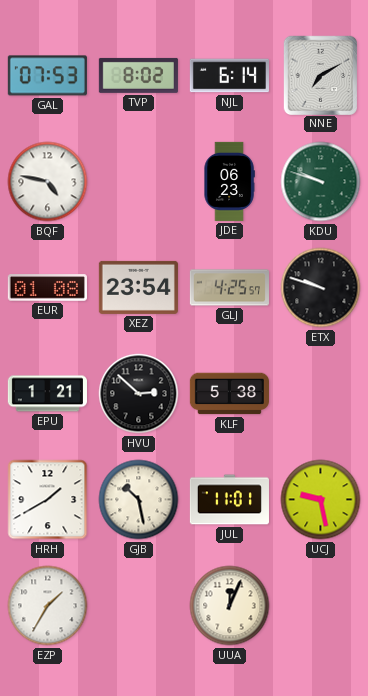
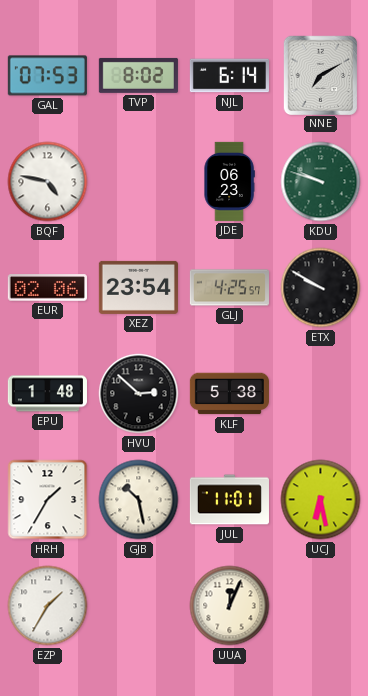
EUR: 01:08 -> 02:06
ETX: 9:48 -> 9:50
EPU: 1:21 -> 1:48
HRH: 1:40 -> 1:35
UCJ: 9:28 -> 6:28
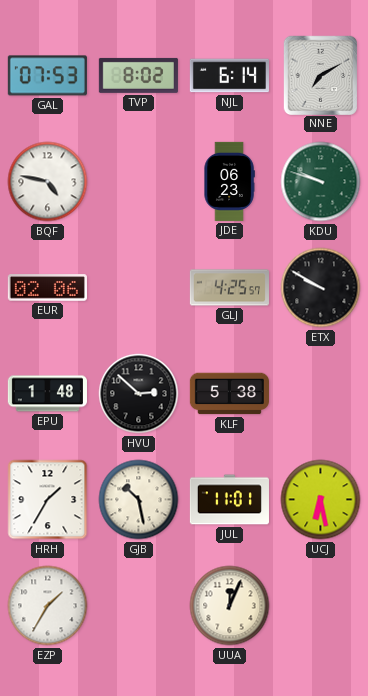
XEZ: 23:54 -> none
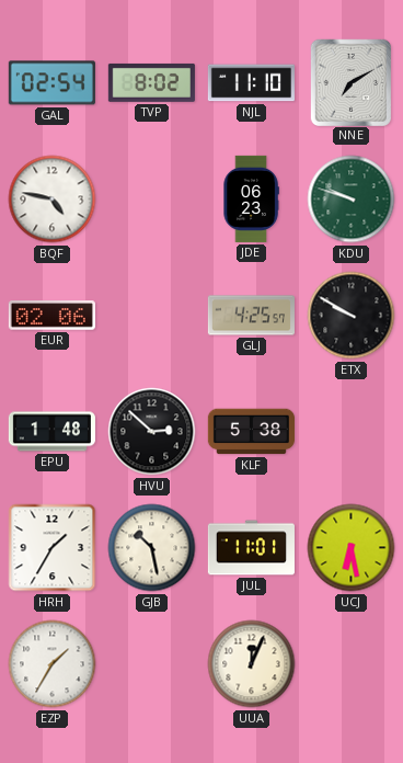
GAL: 07:53 -> 02:54
NJL: 6:14 -> 11:10
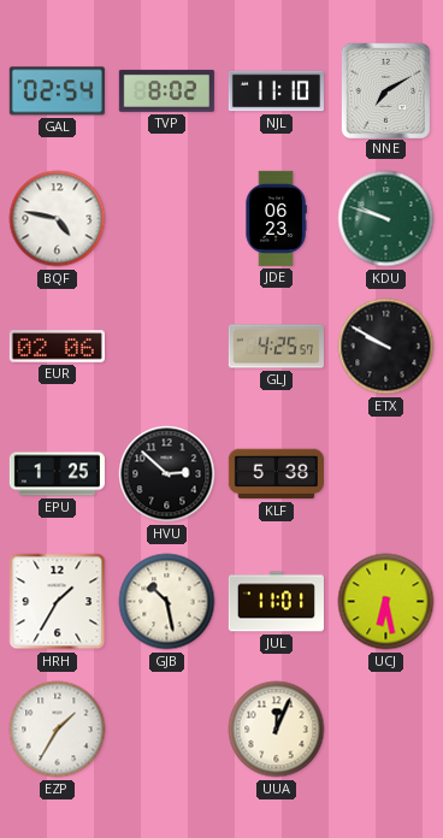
EPU: 1:48 -> 1:25
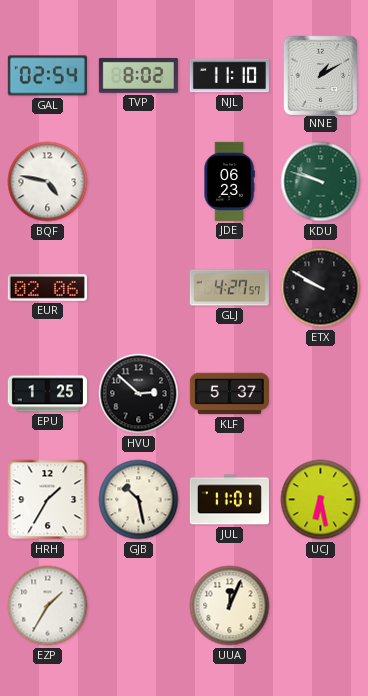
NNE: 7:10 -> 1:10
GLJ: 4:25 -> 4:27
KLF: 5:38 -> 5:37
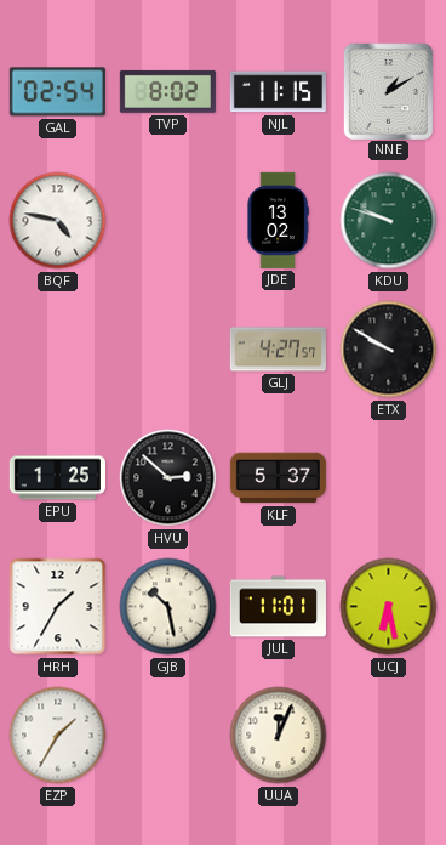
NJL: 11:10 -> 11:15
JDE: 06:23 -> 13:02
EUR: 02:06 -> none
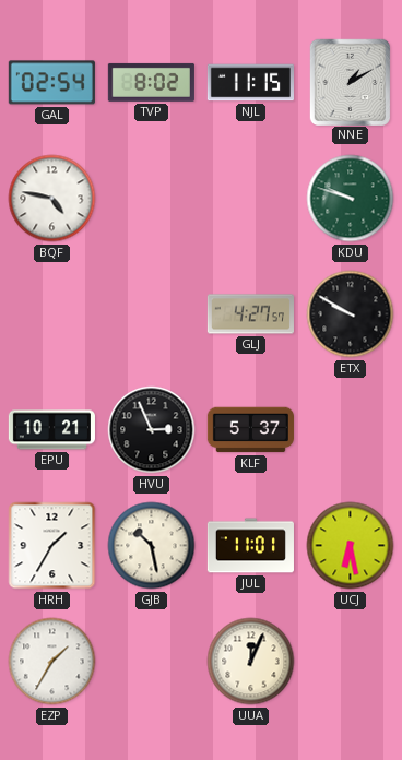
JDE: 13:02 -> none
EPU: 1:25 -> 10:21
HVU: 2:52 -> 2:56
